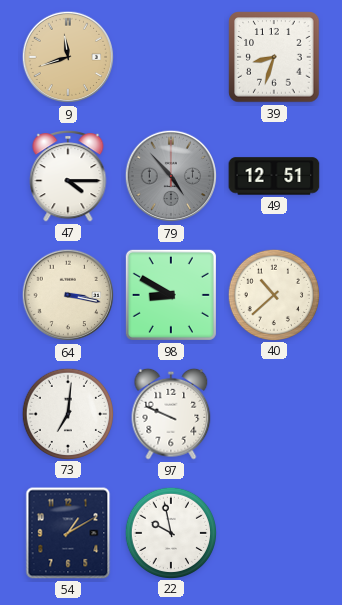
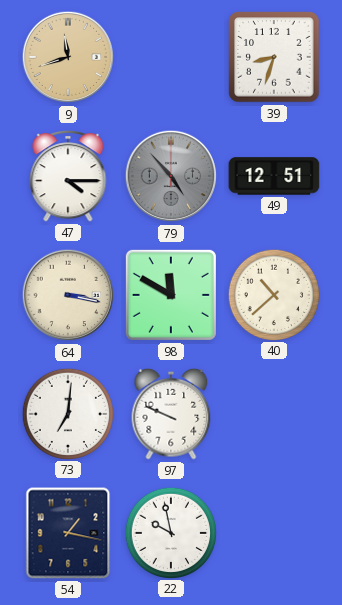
98: 8:50 -> 11:50
54: 1:10 -> 1:17
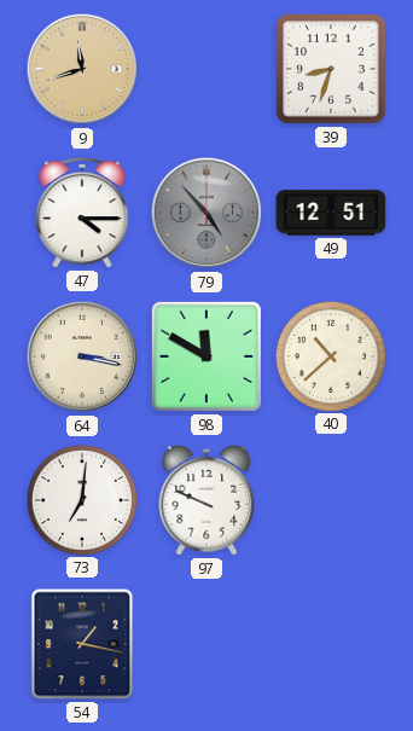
22: 9:58 -> none
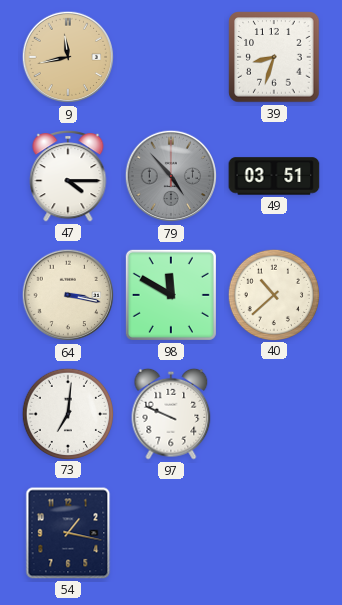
9: 11:42 -> 11:43
49: 12:51 -> 03:51
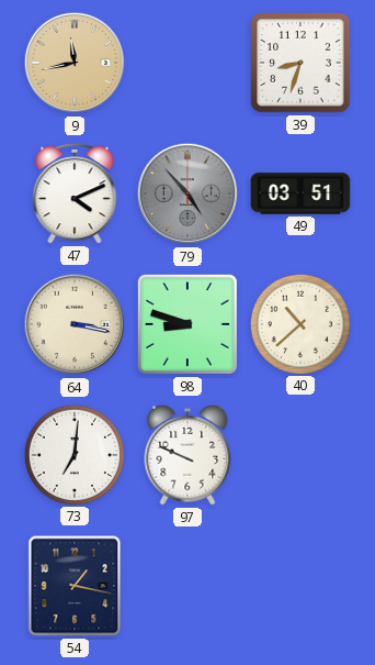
47: 4:15 -> 4:11
98: 11:50 -> 8:48
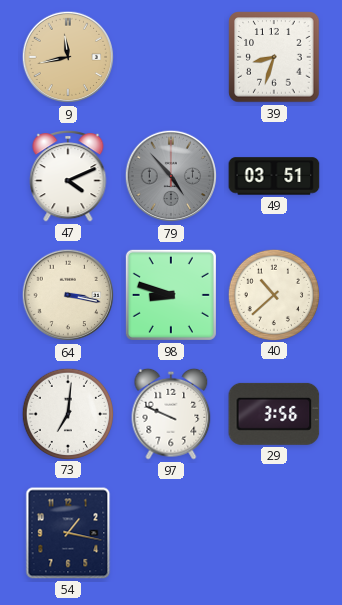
29: none -> 3:56
